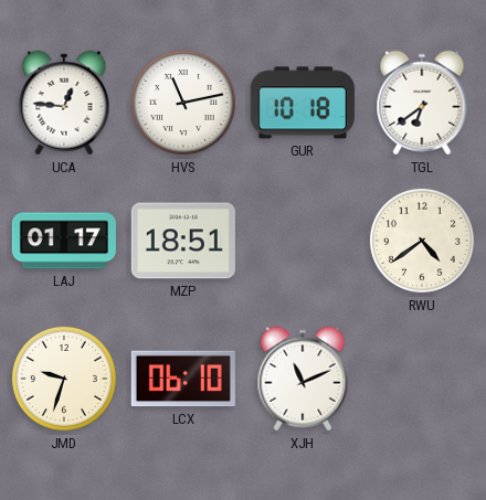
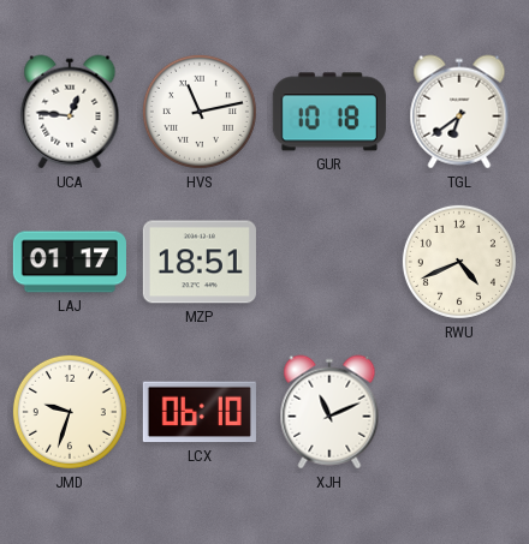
RWU: 4:39 -> 4:41
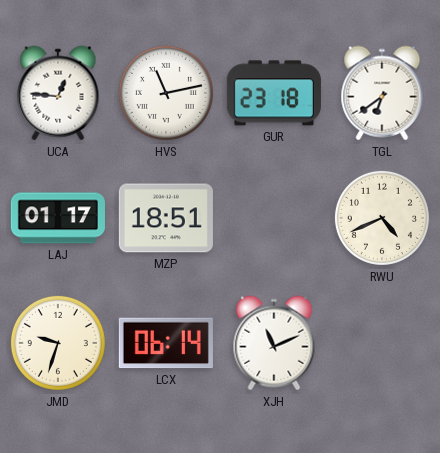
GUR: 10:18 -> 23:18
LCX: 06:10 -> 06:14
